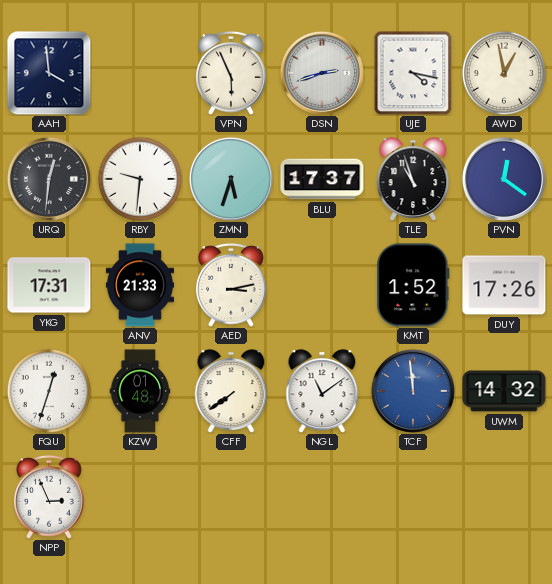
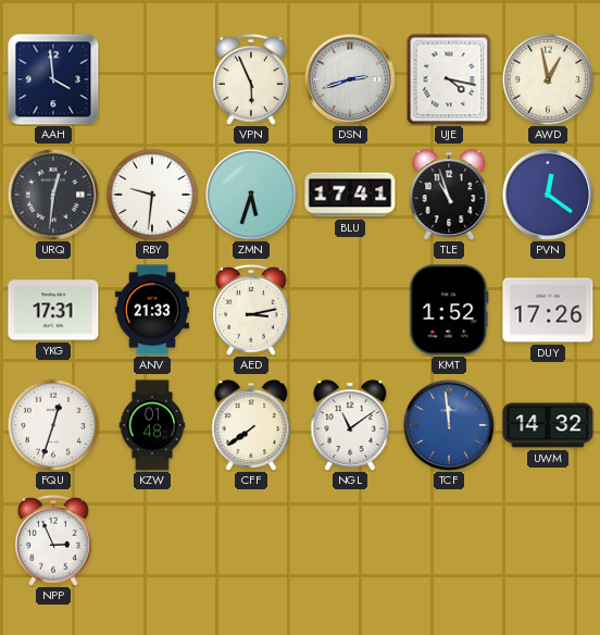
BLU: 17:37 -> 17:41
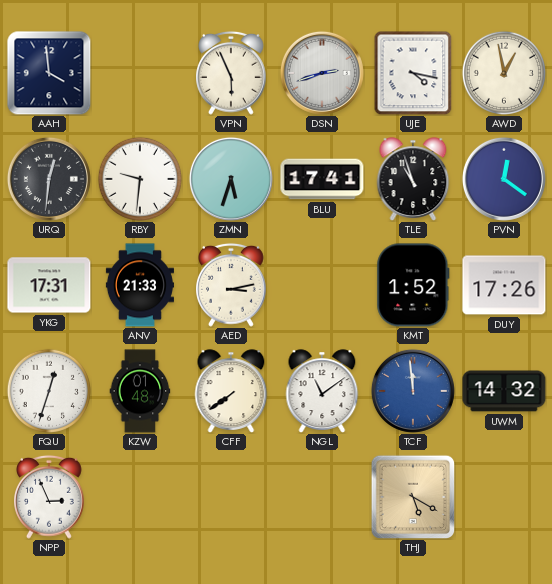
THJ: none -> 5:20
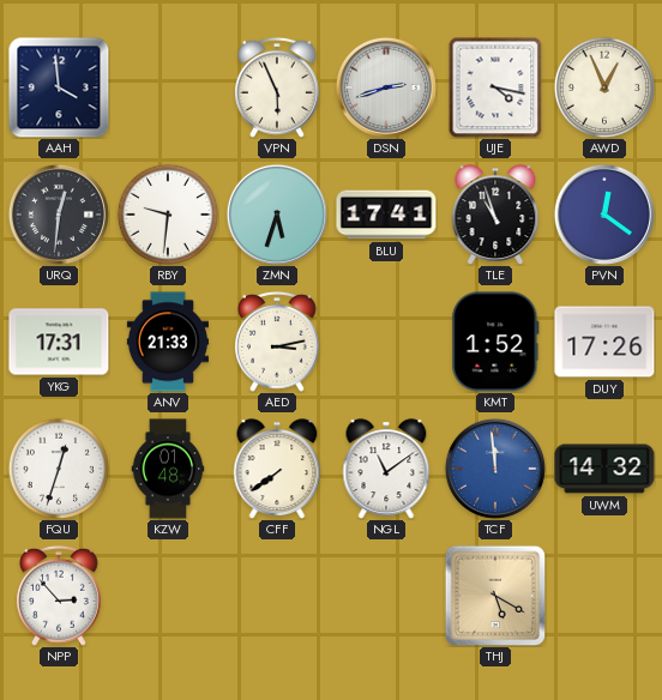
AWD: 12:58 -> 12:56
NPP: 2:56 -> 2:53
